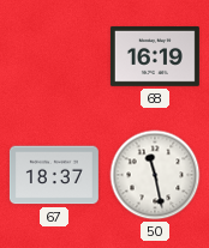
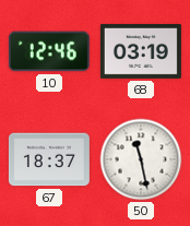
10: none -> 12:46
68: 16:19 -> 03:19
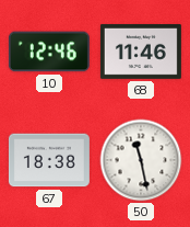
68: 03:19 -> 11:46
67: 18:37 -> 18:38
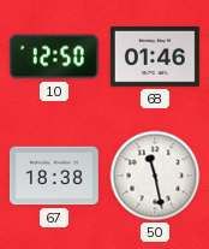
10: 12:46 -> 12:50
68: 11:46 -> 01:46
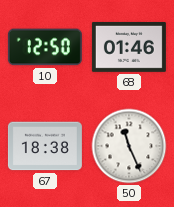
50: 11:28 -> 11:26
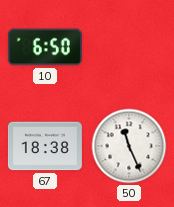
10: 12:50 -> 6:50
68: 01:46 -> none
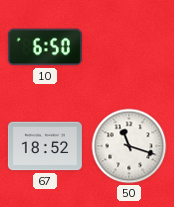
67: 18:38 -> 18:52
50: 11:26 -> 11:18
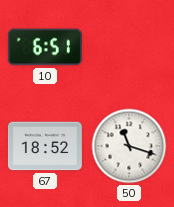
10: 6:50 -> 6:51
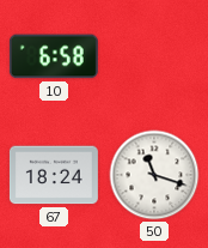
10: 6:51 -> 6:58
67: 18:52 -> 18:24
